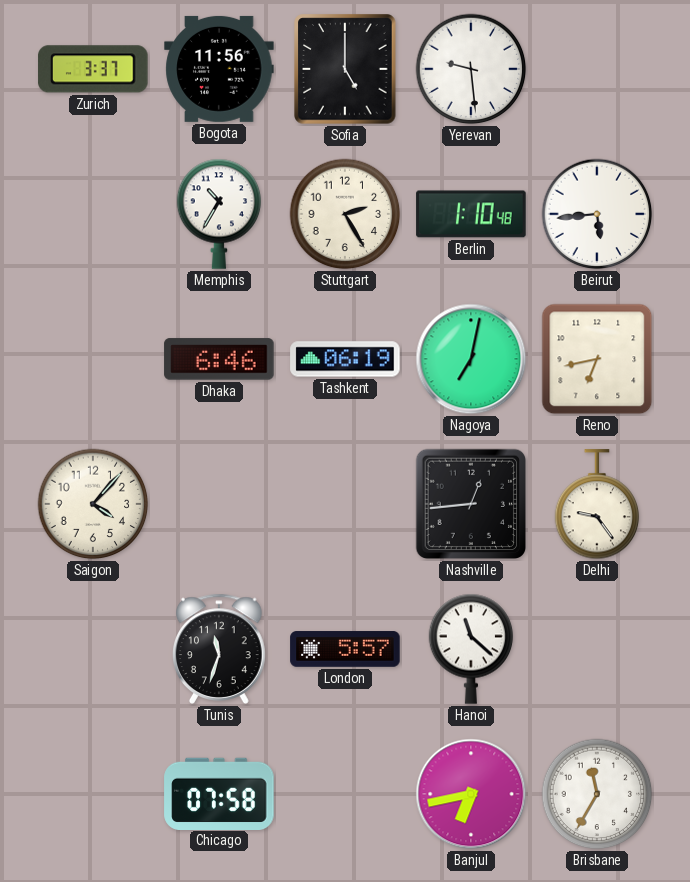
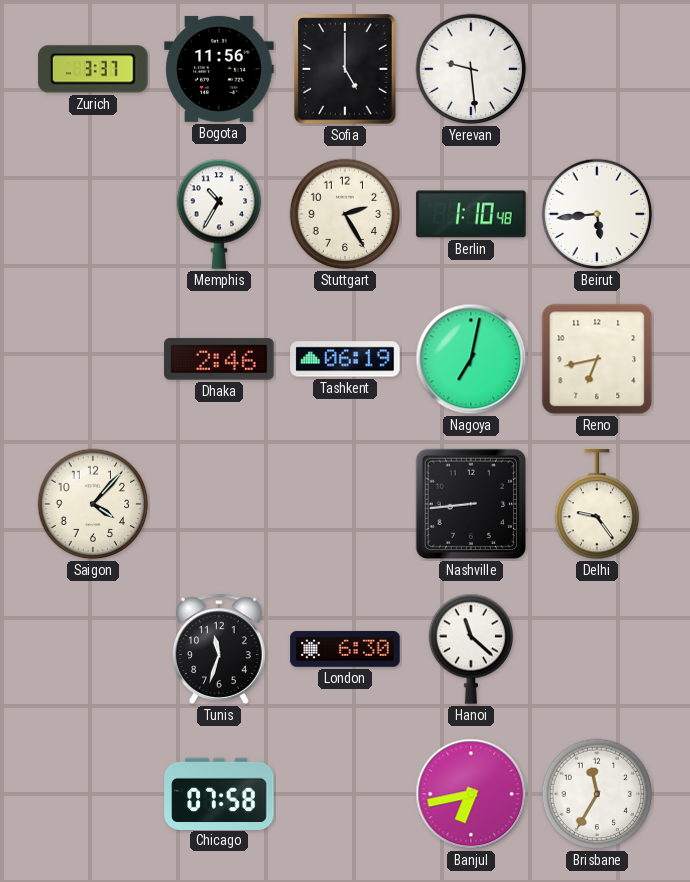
Dhaka: 6:46 -> 2:46
Nashville: 12:44 -> 8:44
London: 5:57 -> 6:30
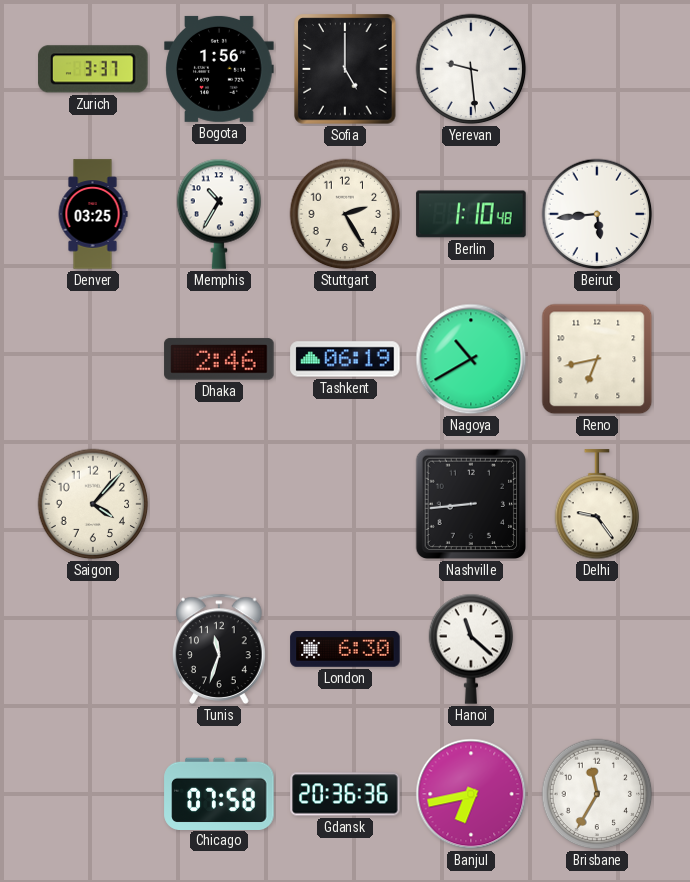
Bogota: 11:56 -> 1:56
Denver: none -> 03:25
Nagoya: 7:02 -> 10:40
Gdansk: none -> 20:36
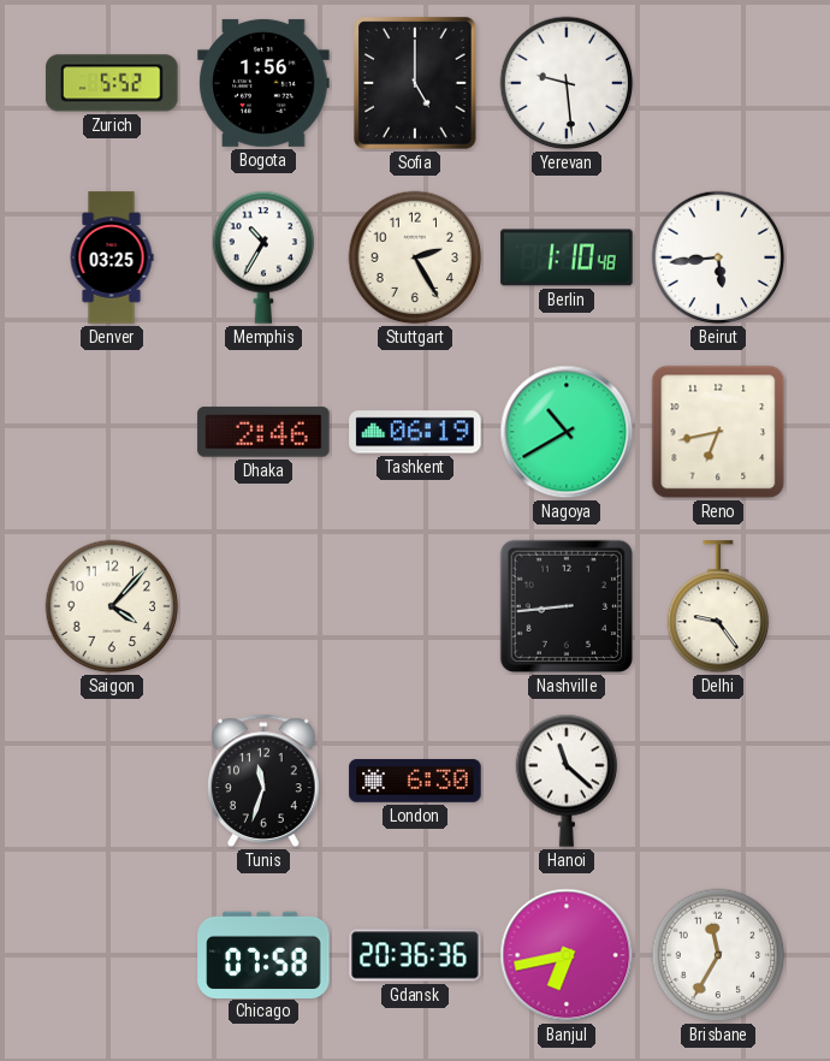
Zurich: 3:37 -> 5:52
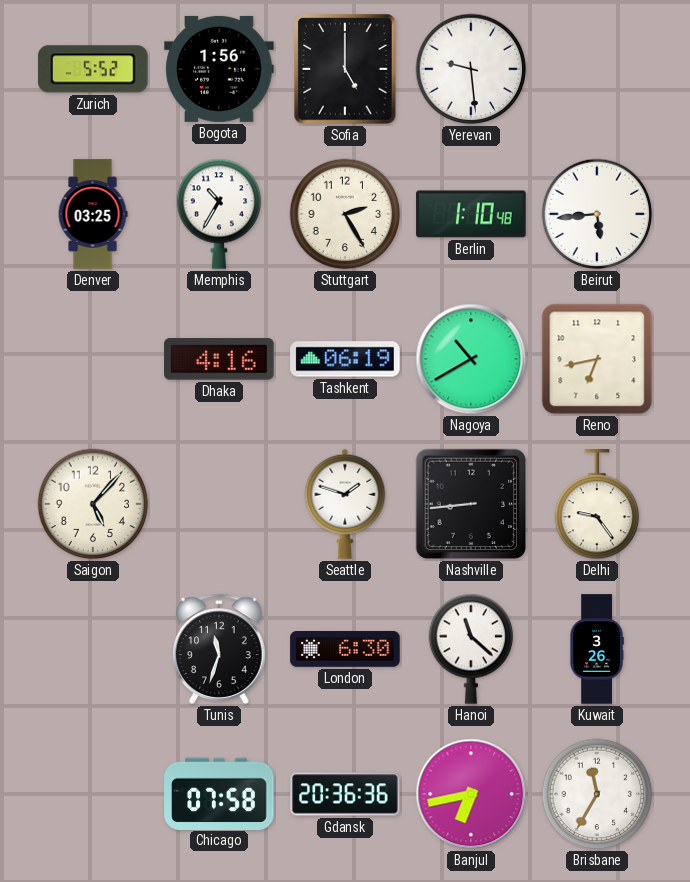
Dhaka: 2:46 -> 4:16
Saigon: 4:07 -> 5:07
Seattle: none -> 1:48
Kuwait: none -> 3:26
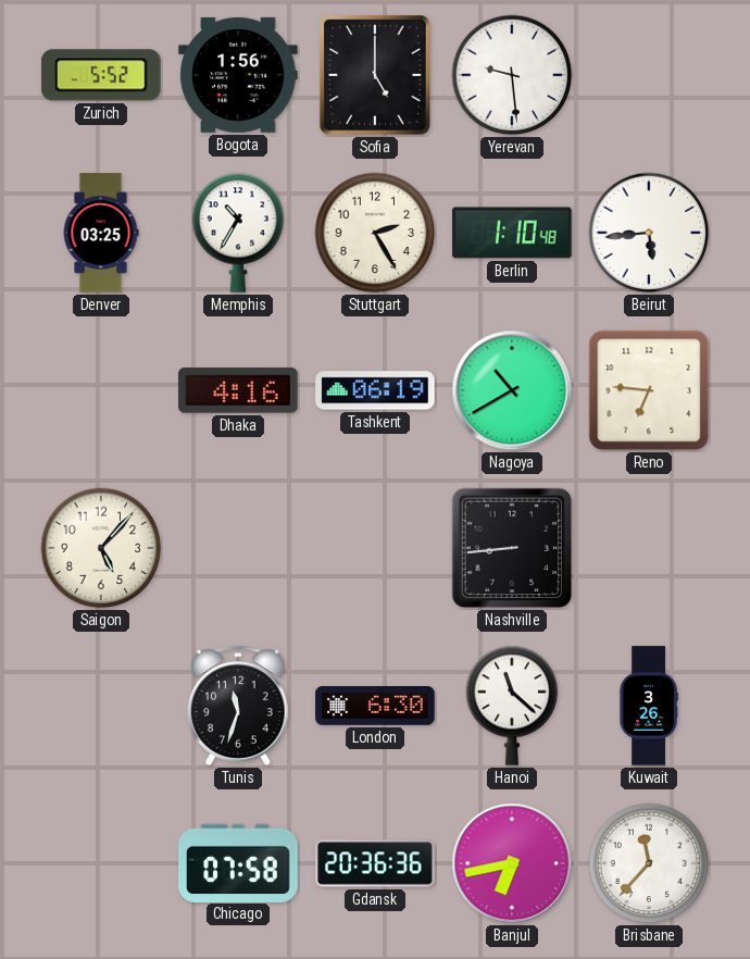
Reno: 6:43 -> 6:46
Seattle: 1:48 -> none
Delhi: 9:24 -> none
Brisbane: 11:35 -> 11:37
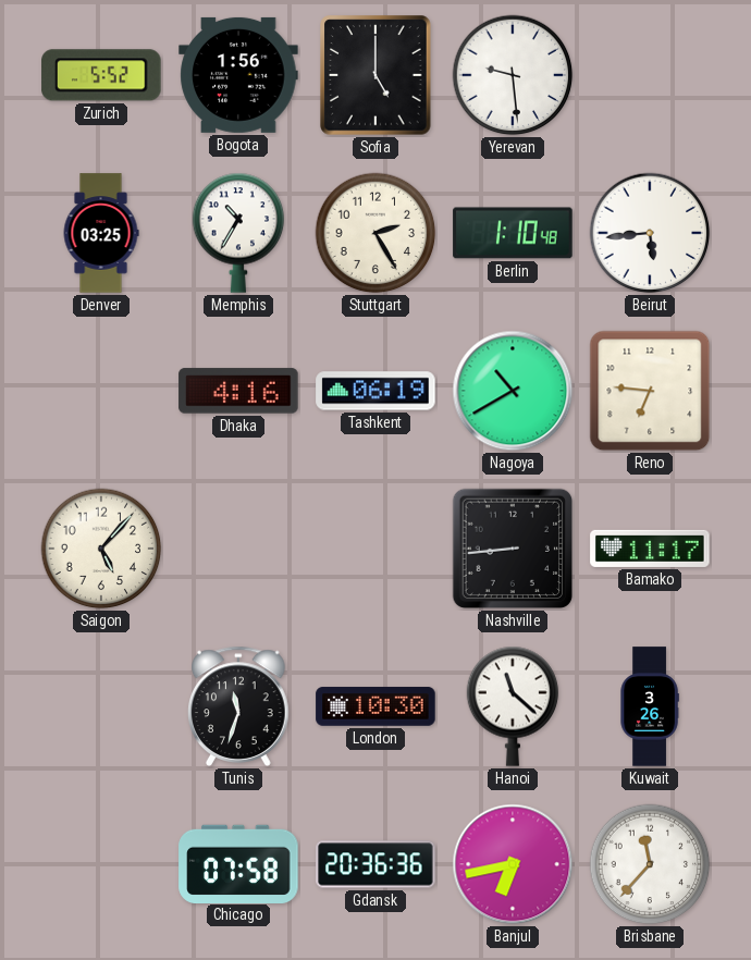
Bamako: none -> 11:17
London: 6:30 -> 10:30
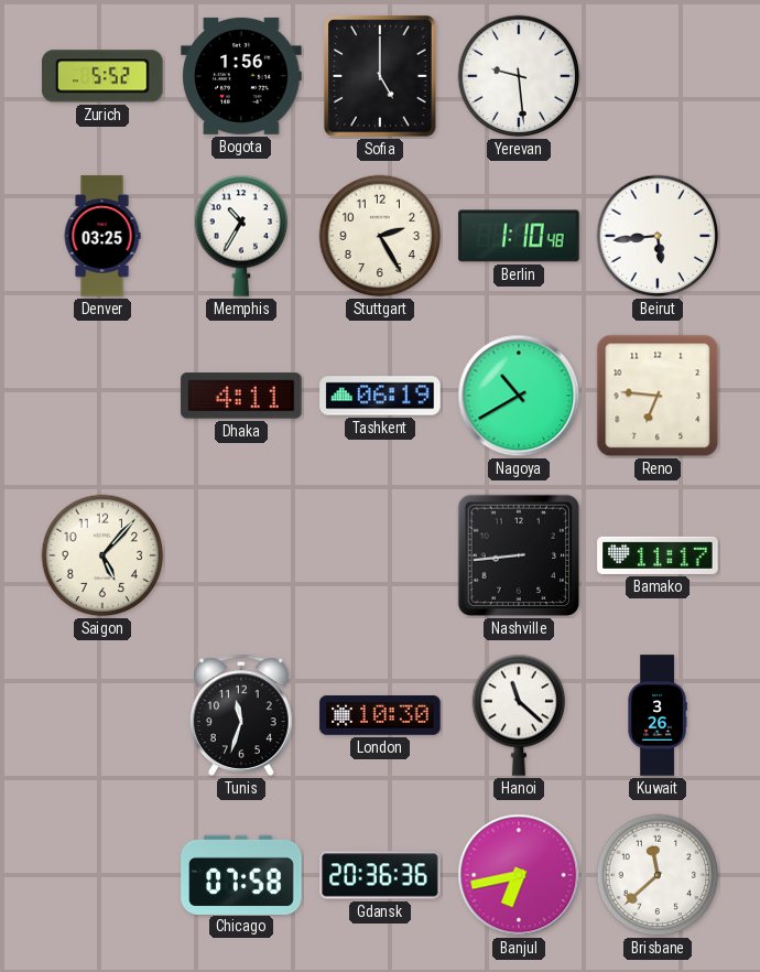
Dhaka: 4:16 -> 4:11
Brisbane: 11:37 -> 11:38
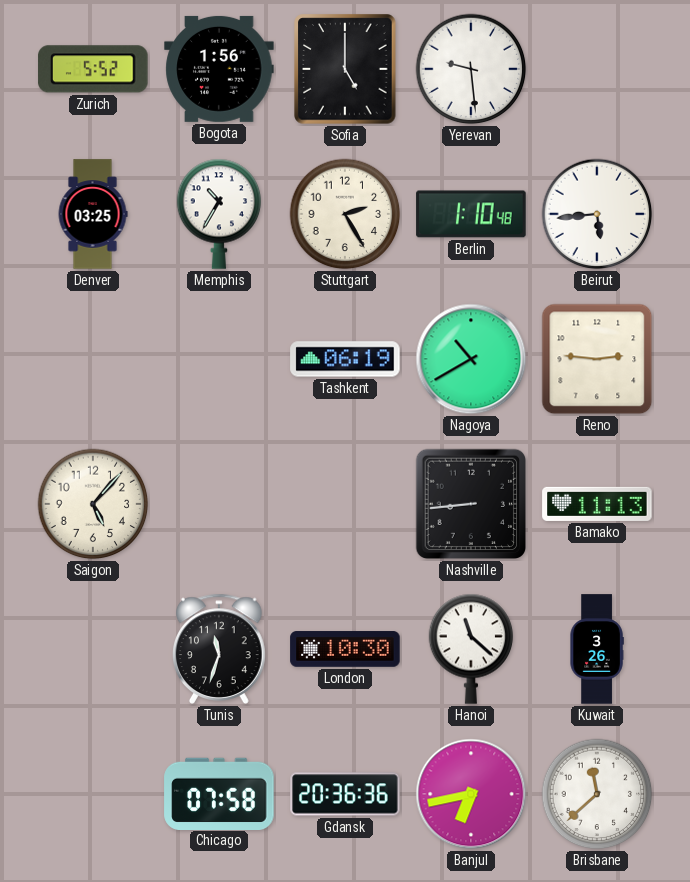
Dhaka: 4:11 -> none
Reno: 6:46 -> 2:46
Bamako: 11:17 -> 11:13
